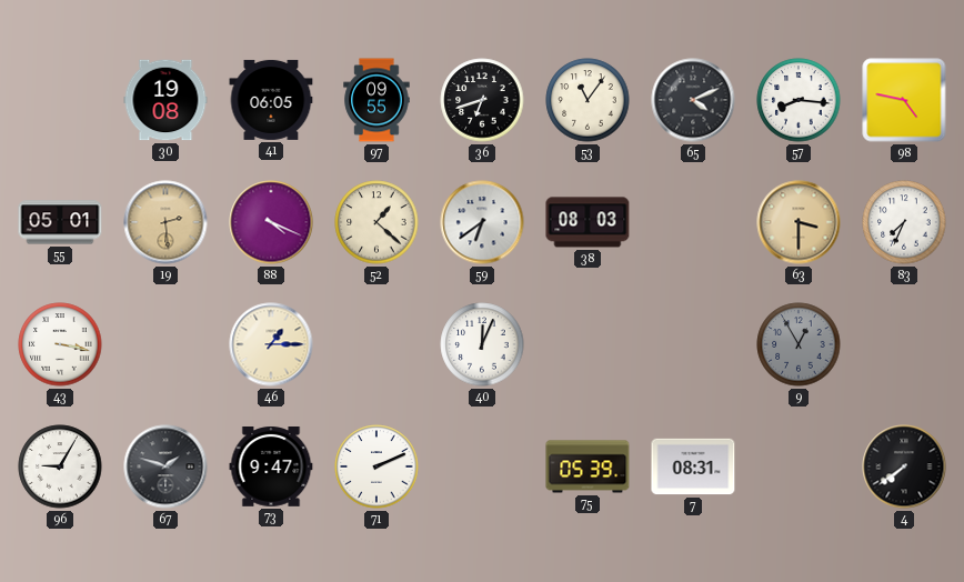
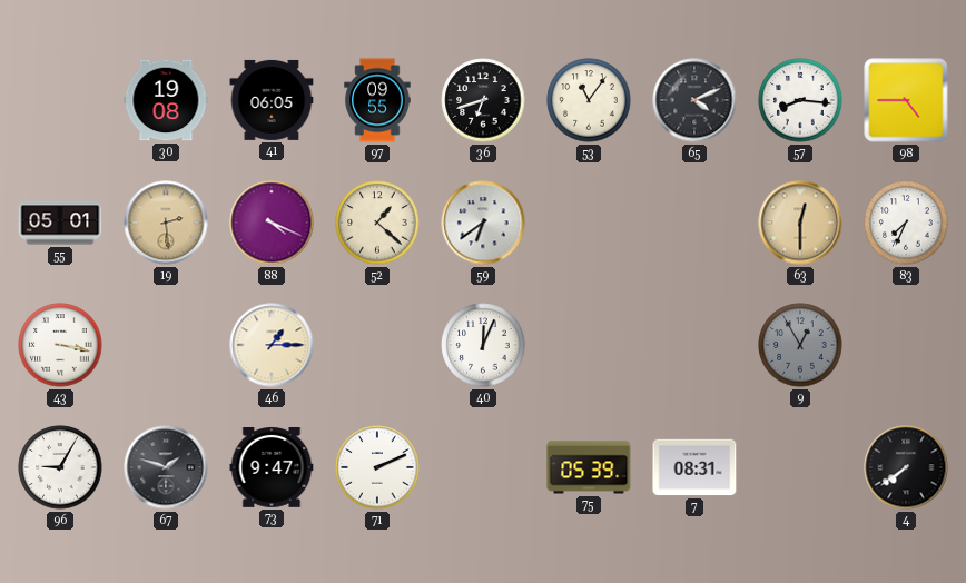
98: 4:47 -> 4:45
38: 08:03 -> none
63: 3:30 -> 12:30
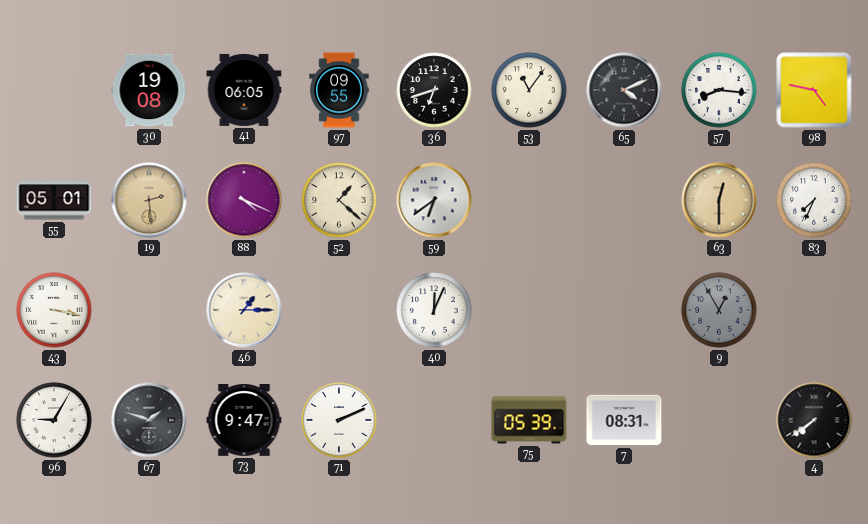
98: 4:45 -> 4:47
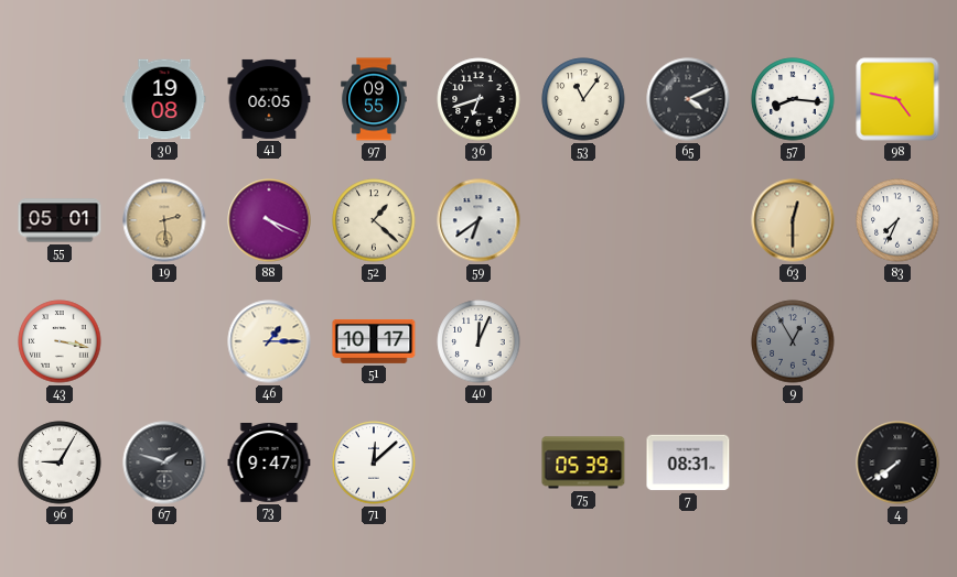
51: none -> 10:17
71: 2:11 -> 12:08
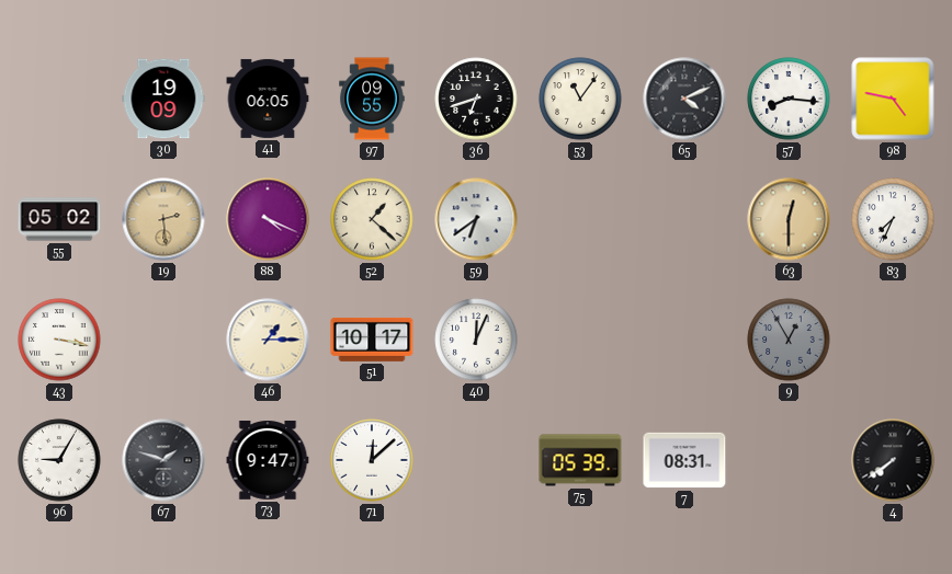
30: 19:08 -> 19:09
55: 05:01 -> 05:02
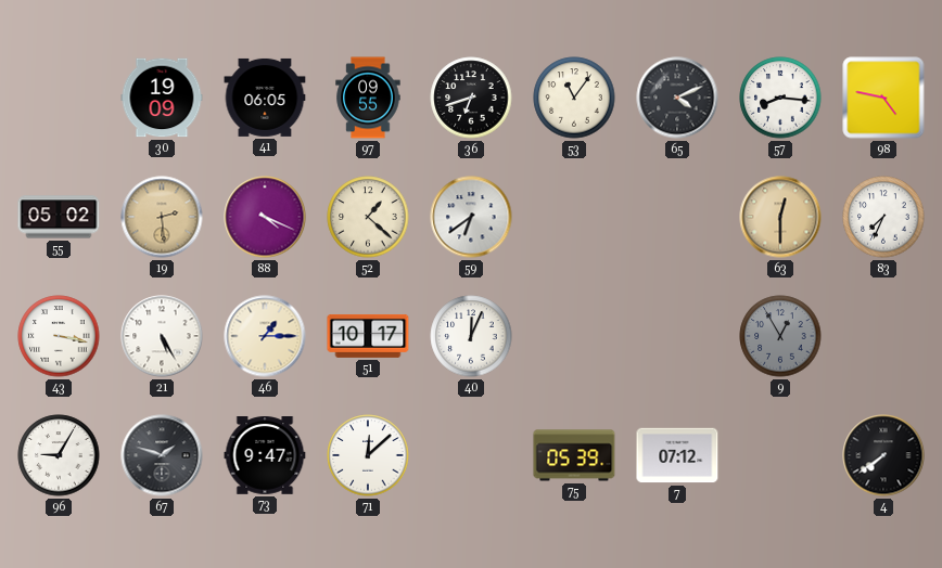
21: none -> 5:25
7: 08:31 -> 07:12
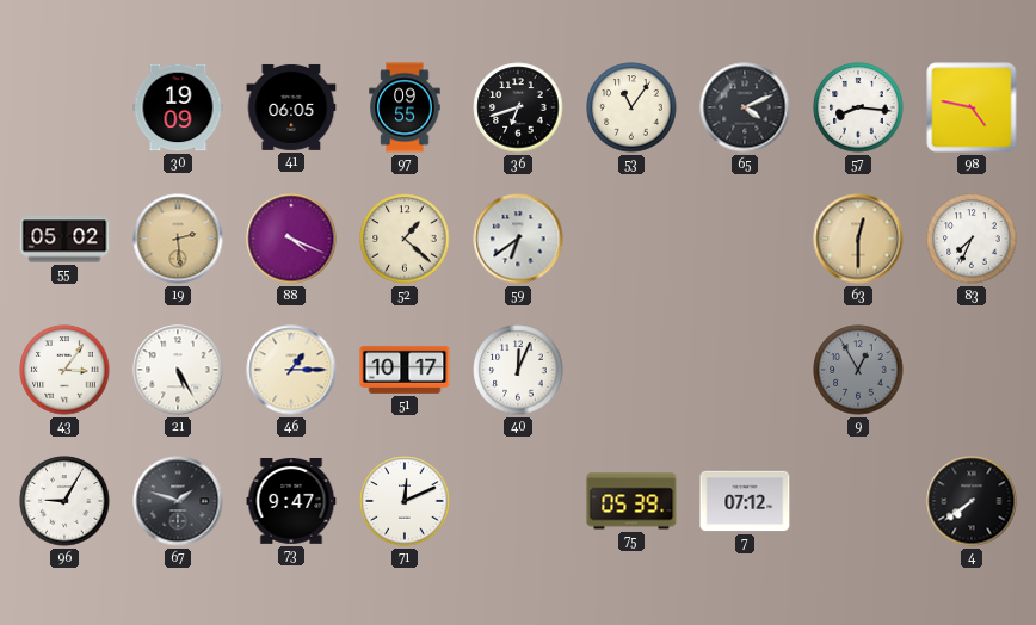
43: 3:17 -> 3:06
71: 12:08 -> 12:11
